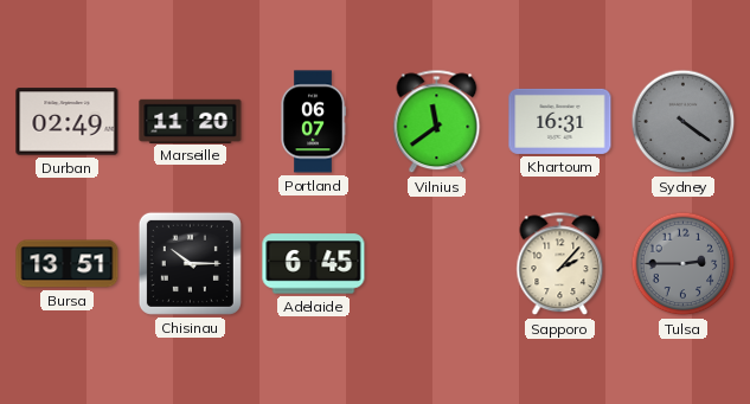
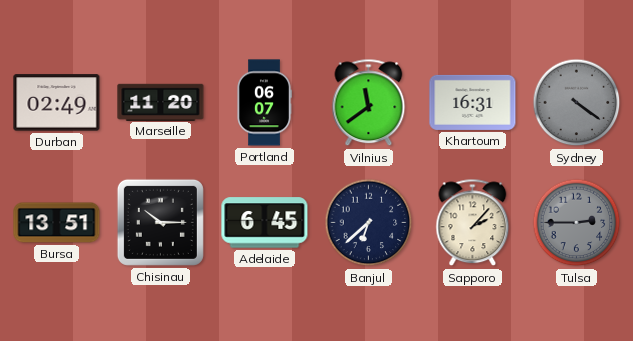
Banjul: none -> 6:38
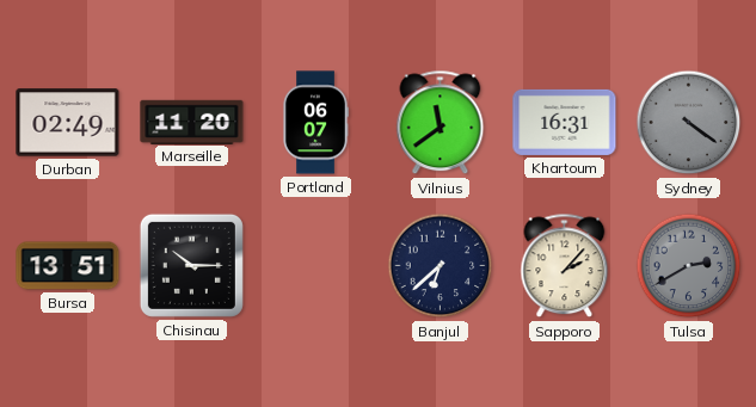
Adelaide: 6:45 -> none
Tulsa: 2:45 -> 2:40
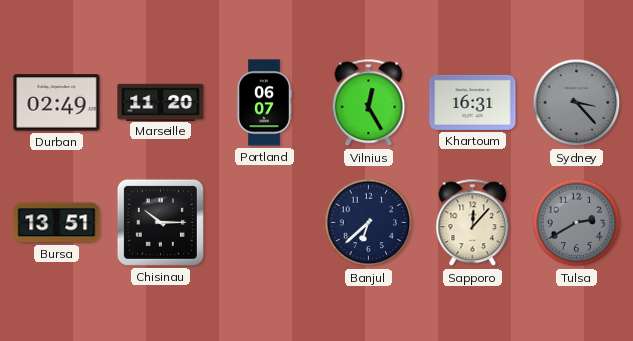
Vilnius: 11:39 -> 12:25
Sydney: 4:21 -> 3:23
Sapporo: 2:07 -> 12:07
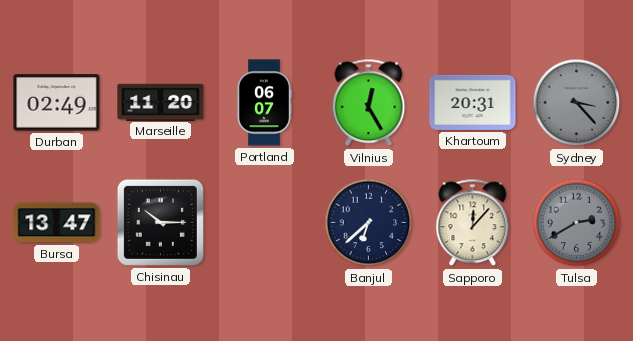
Khartoum: 16:31 -> 20:31
Bursa: 13:51 -> 13:47
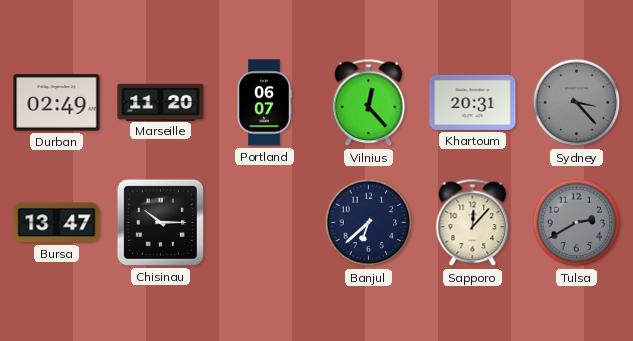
Vilnius: 12:25 -> 12:23
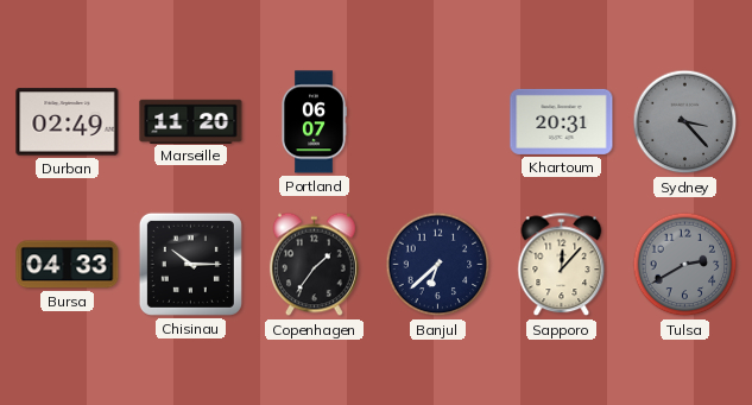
Vilnius: 12:23 -> none
Bursa: 13:47 -> 04:33
Copenhagen: none -> 1:36
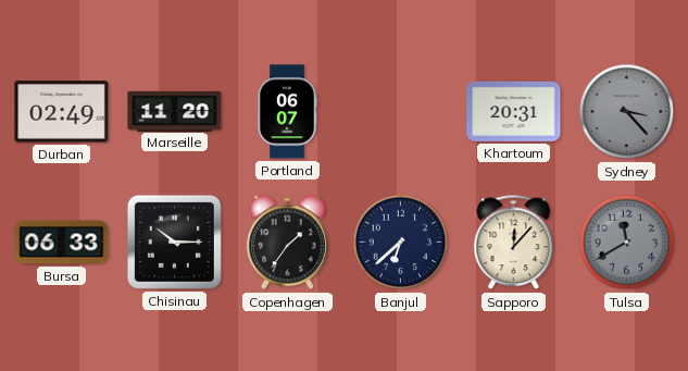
Bursa: 04:33 -> 06:33
Tulsa: 2:40 -> 11:40
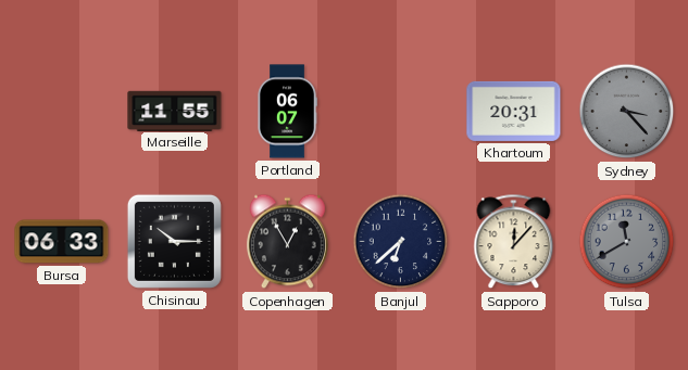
Durban: 02:49 -> none
Marseille: 11:20 -> 11:55
Copenhagen: 1:36 -> 12:55
